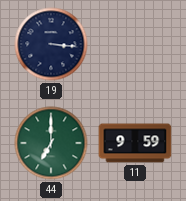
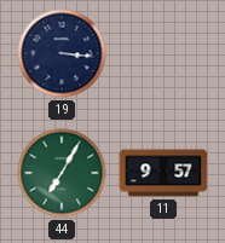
44: 7:00 -> 7:05
11: 9:59 -> 9:57
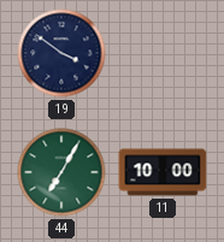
19: 3:16 -> 3:51
11: 9:57 -> 10:00
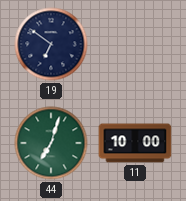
19: 3:51 -> 6:51
44: 7:05 -> 7:03
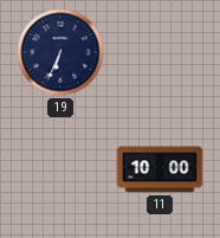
19: 6:51 -> 6:34
44: 7:03 -> none
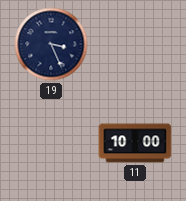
19: 6:34 -> 3:26
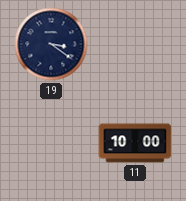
19: 3:26 -> 3:21
